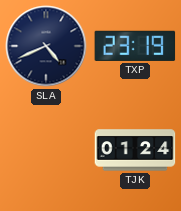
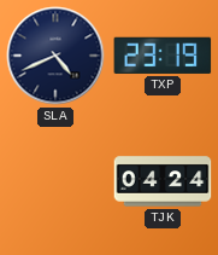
TJK: 01:24 -> 04:24
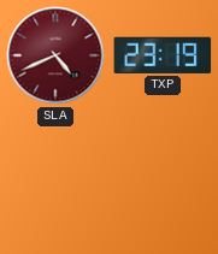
SLA dial: navy -> burgundy
TJK: 04:24 -> none
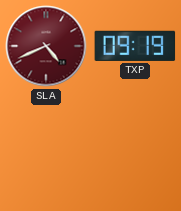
TXP: 23:19 -> 09:19
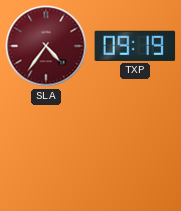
SLA: 4:41 -> 4:36
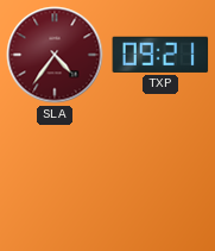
TXP: 09:19 -> 09:21
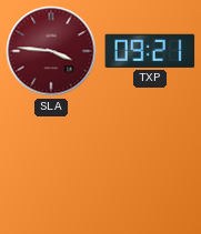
SLA: 4:36 -> 3:46
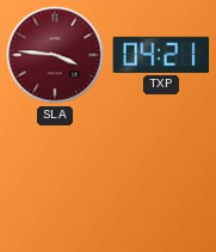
TXP: 09:21 -> 04:21
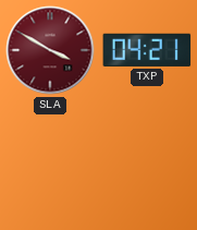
SLA: 3:46 -> 3:50
